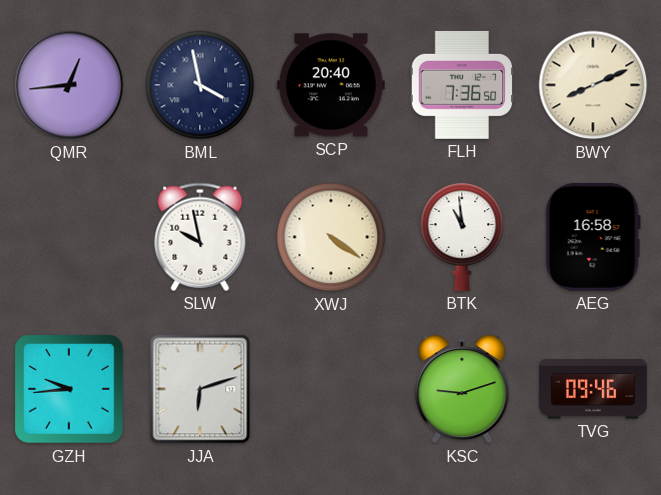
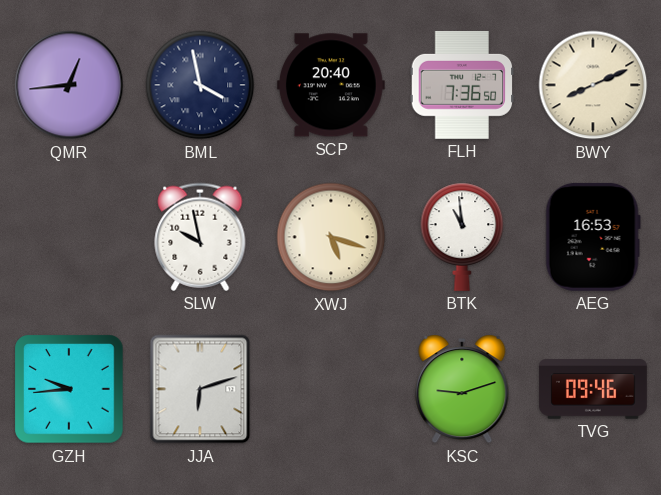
XWJ: 4:21 -> 5:18
AEG: 16:58 -> 16:53
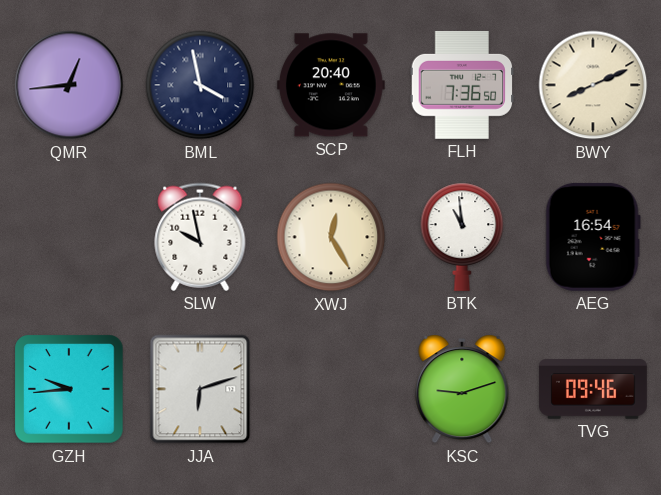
XWJ: 5:18 -> 12:25
AEG: 16:53 -> 16:54
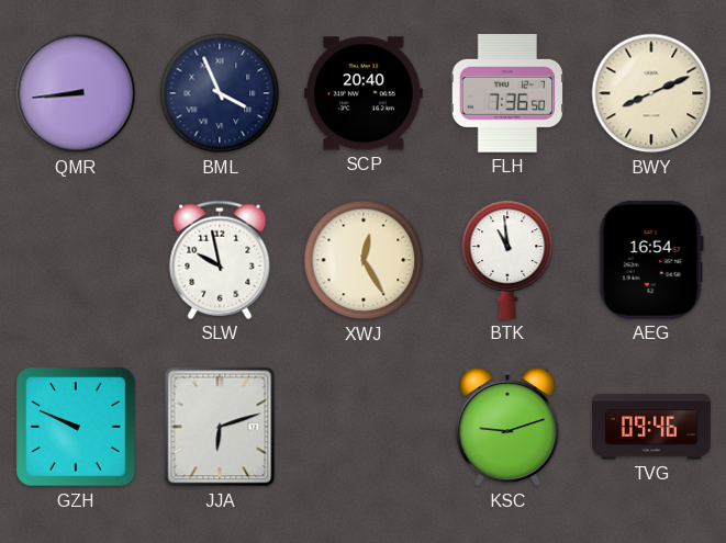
QMR: 12:44 -> 8:44
BML: 3:58 -> 3:56
GZH: 9:44 -> 9:49
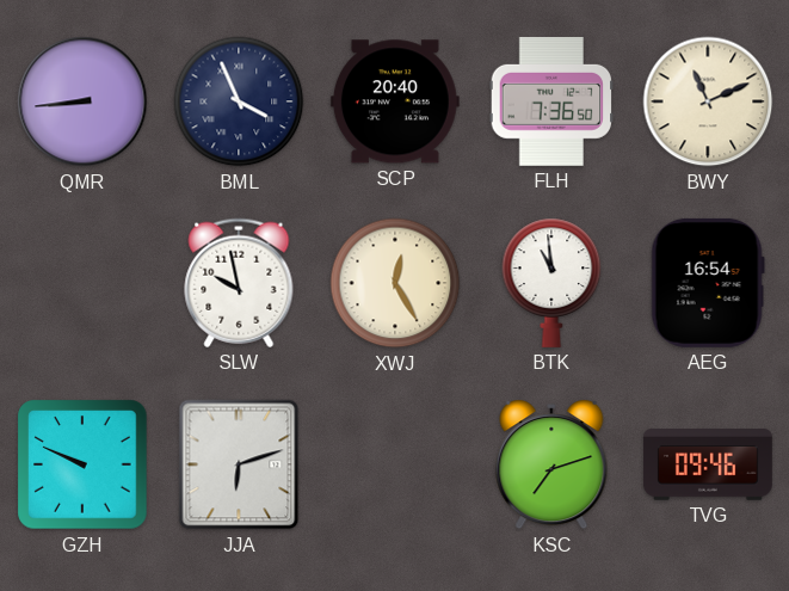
BWY: 8:11 -> 11:11
KSC: 9:12 -> 7:12
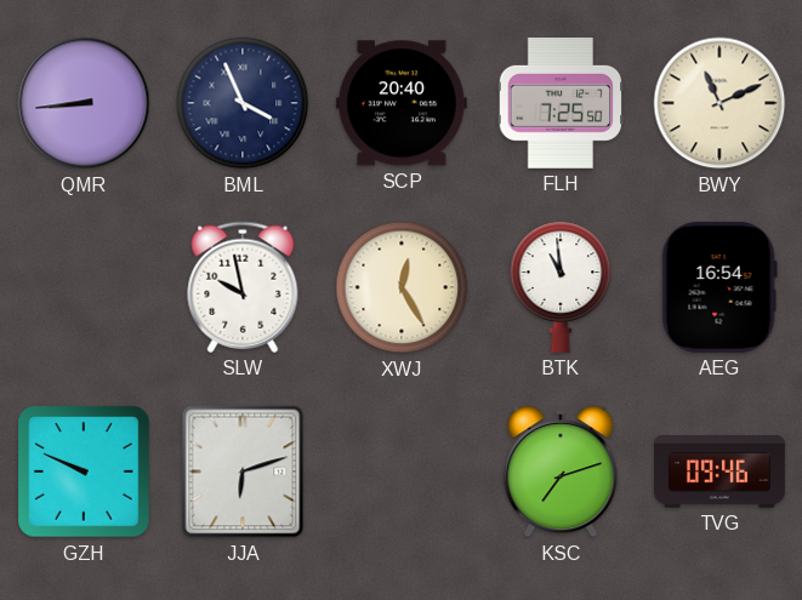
FLH: 7:36 -> 7:25
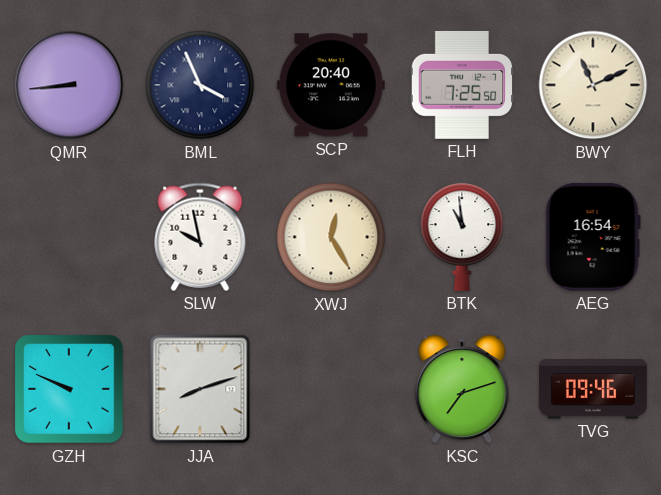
JJA: 6:12 -> 8:12
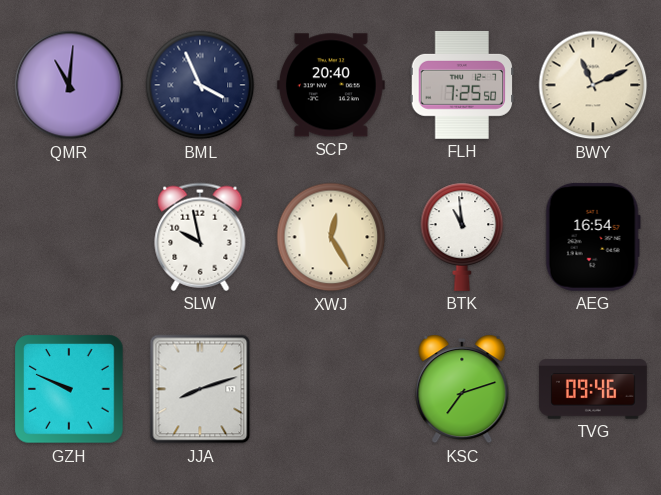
QMR: 8:44 -> 11:01
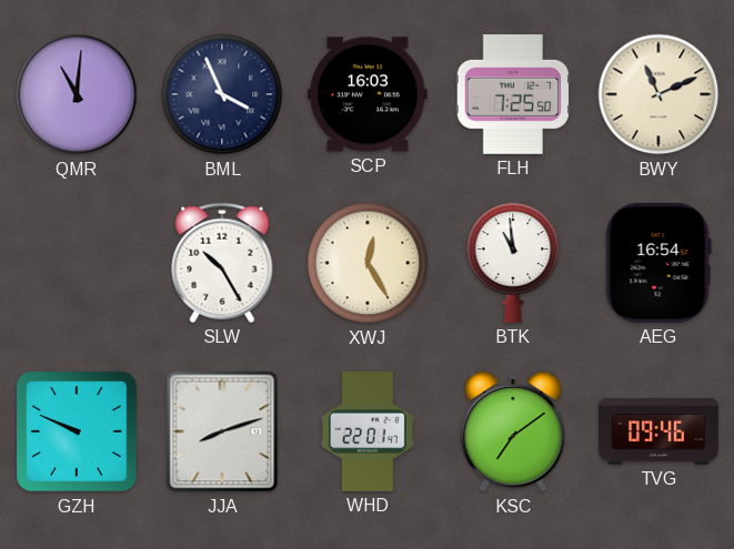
SCP: 20:40 -> 16:03
SLW: 9:58 -> 10:25
WHD: none -> 22:01
KSC: 7:12 -> 7:09
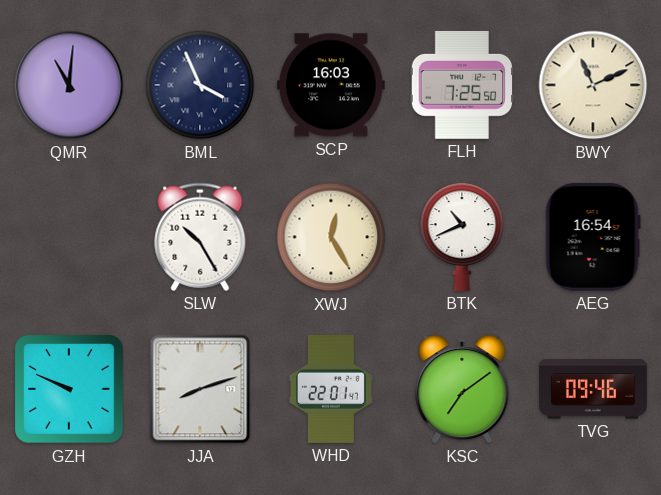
BTK: 10:59 -> 10:41
